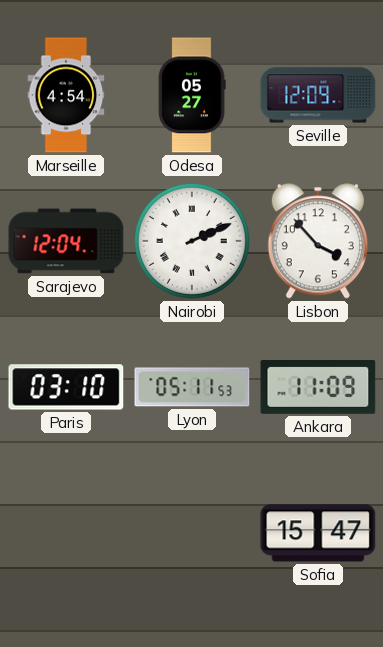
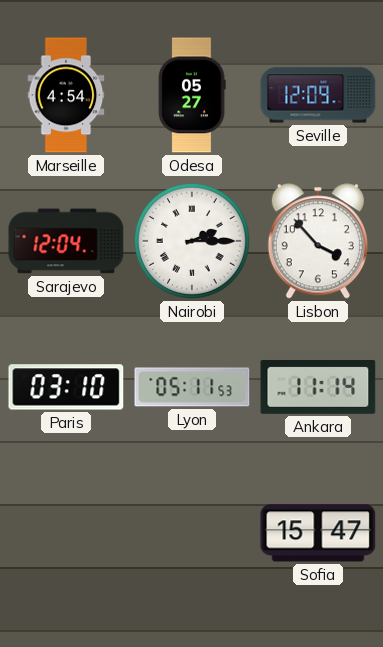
Nairobi: 2:11 -> 2:15
Ankara: 11:09 -> 11:14
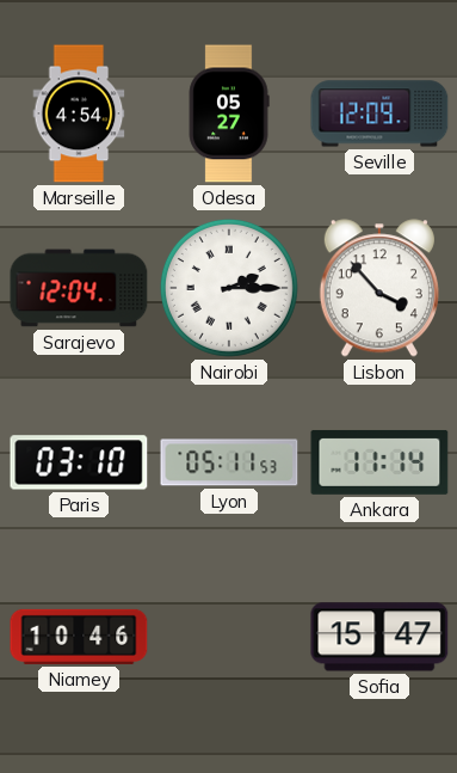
Niamey: none -> 10:46
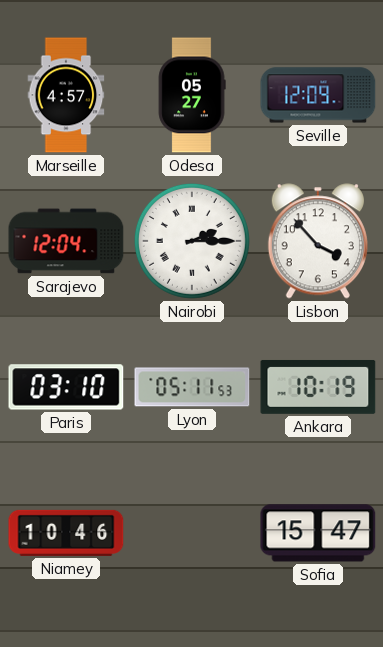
Marseille: 4:54 -> 4:57
Ankara: 11:14 -> 10:19
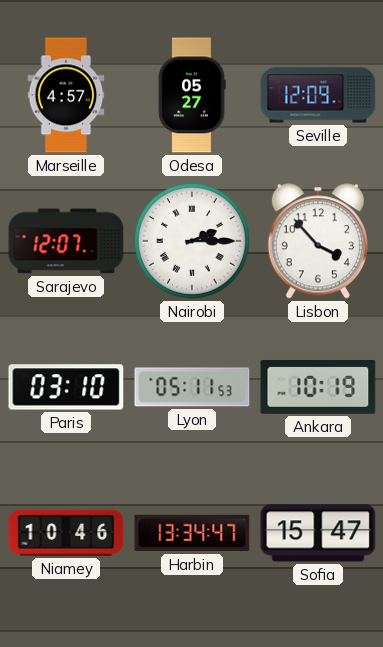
Sarajevo: 12:04 -> 12:07
Harbin: none -> 13:34
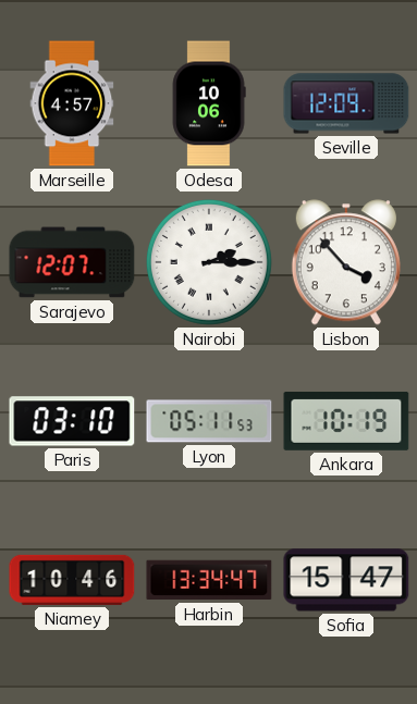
Odesa: 05:27 -> 10:06
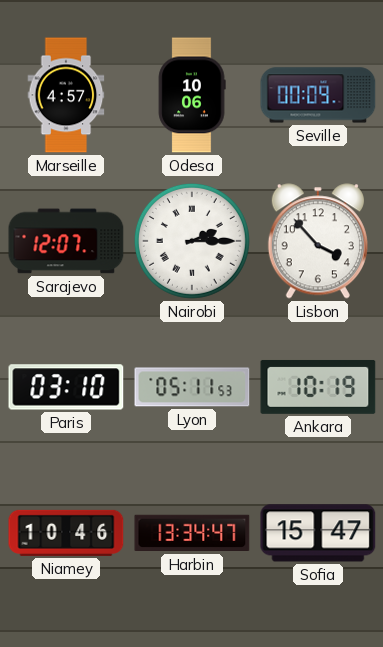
Seville: 12:09 -> 00:09
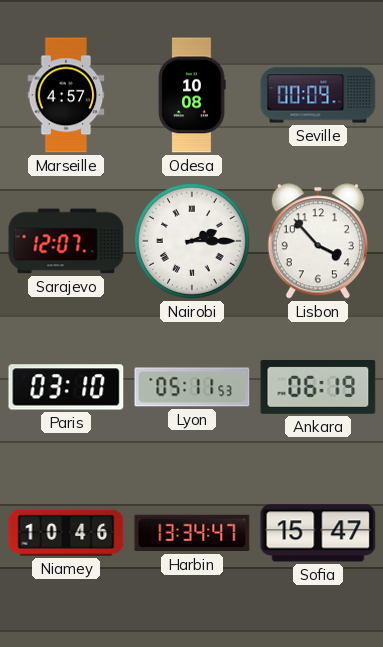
Odesa: 10:06 -> 10:08
Ankara: 10:19 -> 06:19
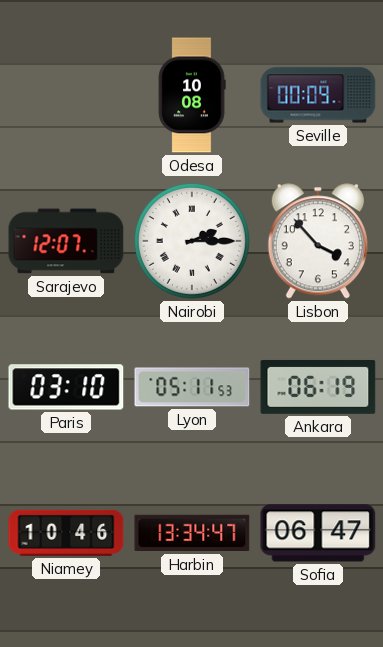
Marseille: 4:57 -> none
Sofia: 15:47 -> 06:47
